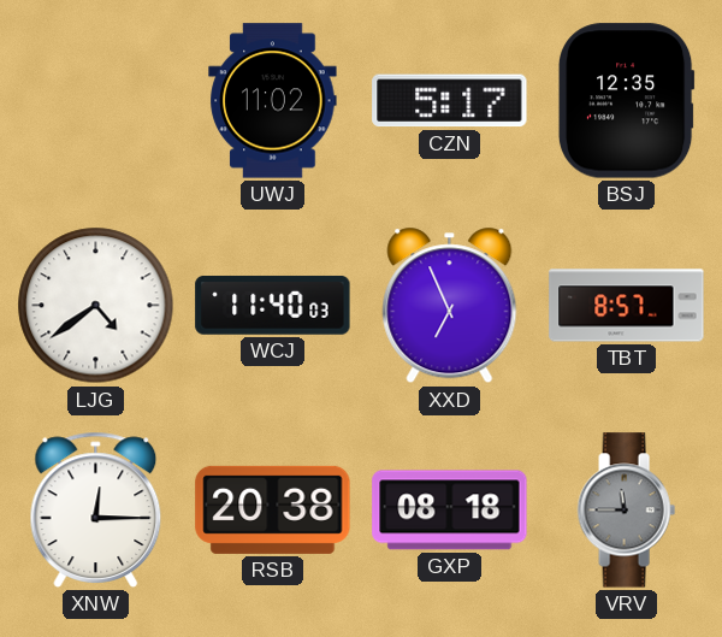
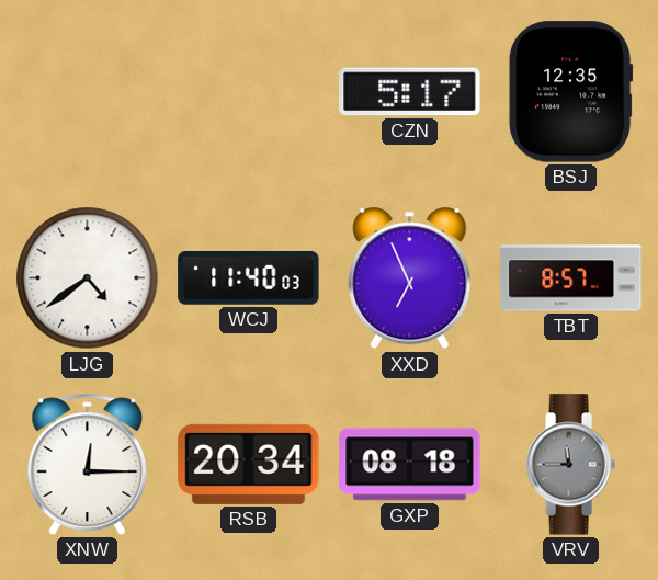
UWJ: 11:02 -> none
RSB: 20:38 -> 20:34
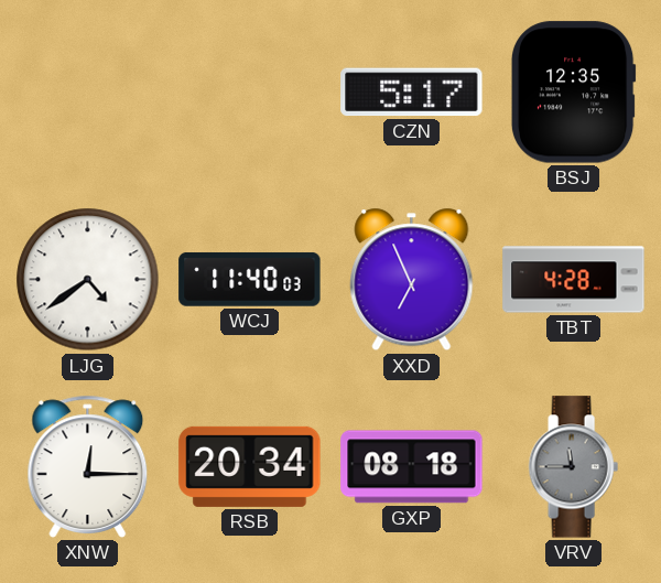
TBT: 8:57 -> 4:28
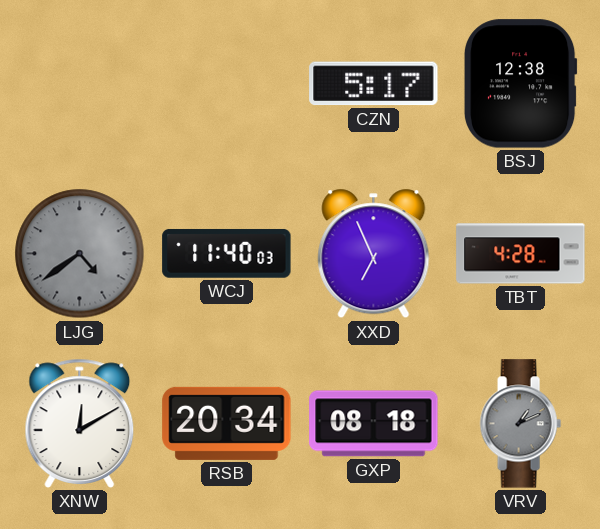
BSJ: 12:35 -> 12:38
LJG dial: white -> grey
XNW: 12:15 -> 12:10
VRV: 11:45 -> 1:11
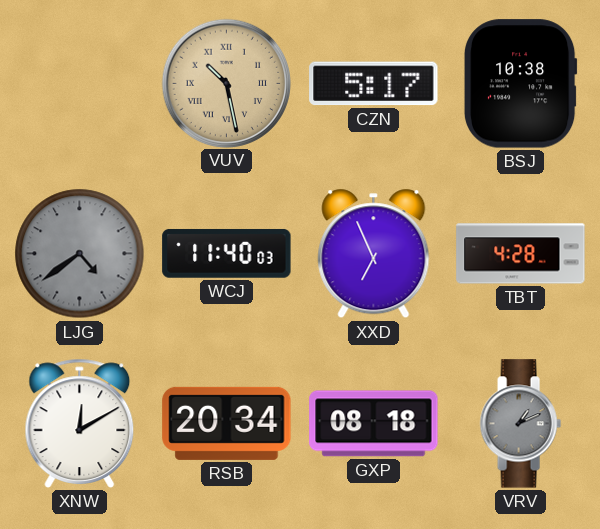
VUV: none -> 10:28
BSJ: 12:38 -> 10:38
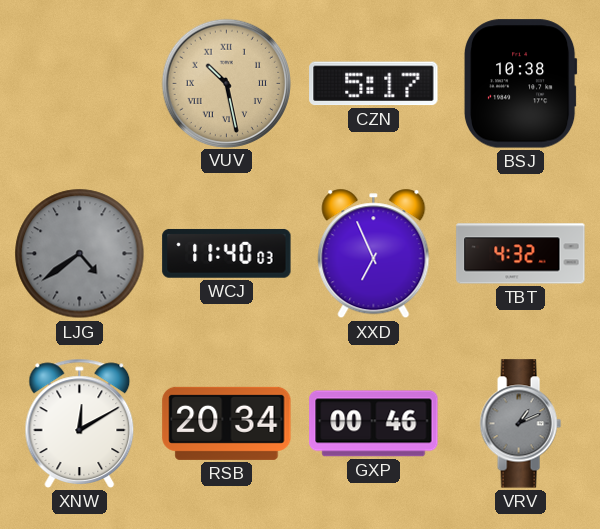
TBT: 4:28 -> 4:32
GXP: 08:18 -> 00:46
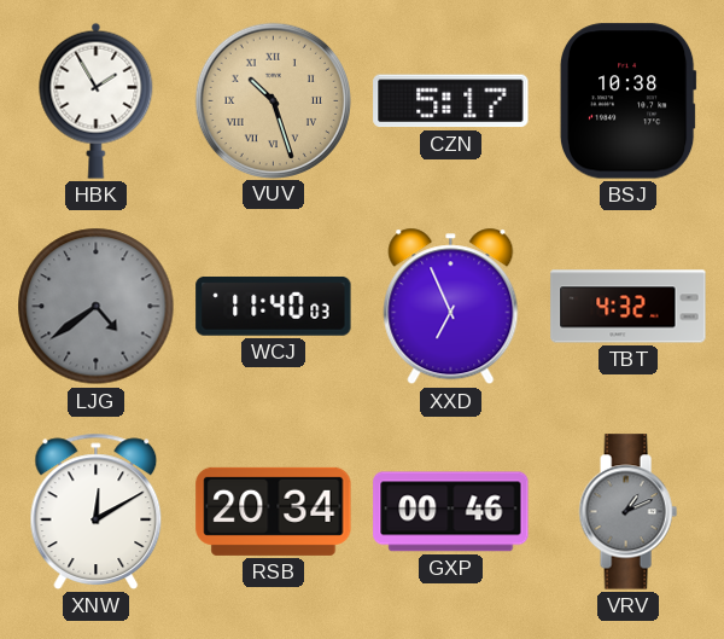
HBK: none -> 1:55
VUV: 10:28 -> 10:27
